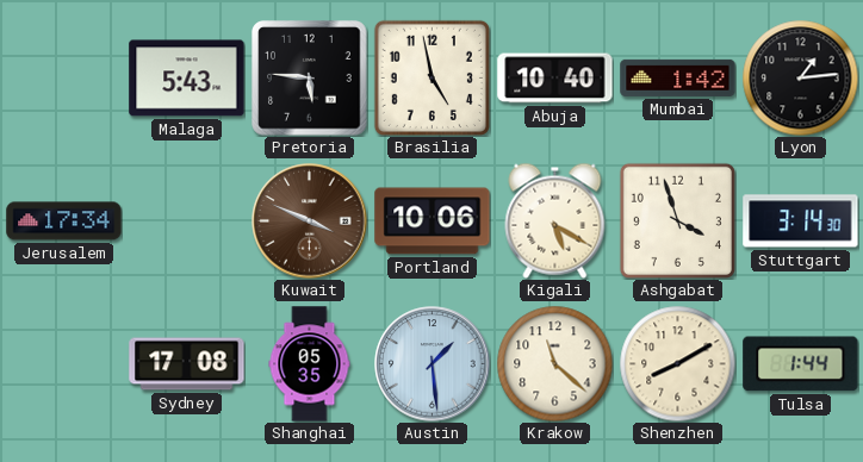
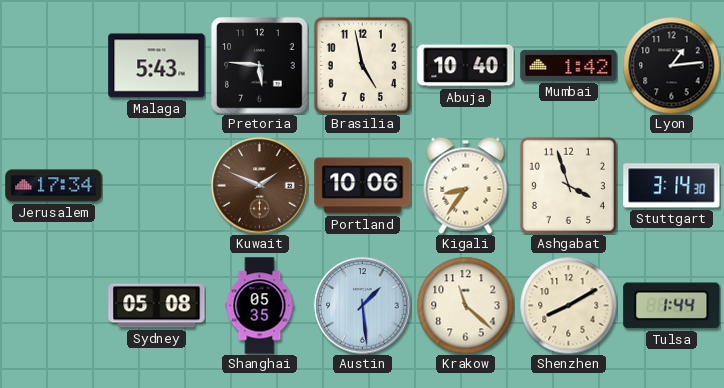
Kuwait: 3:49 -> 1:49
Kigali: 5:20 -> 8:36
Sydney: 17:08 -> 05:08
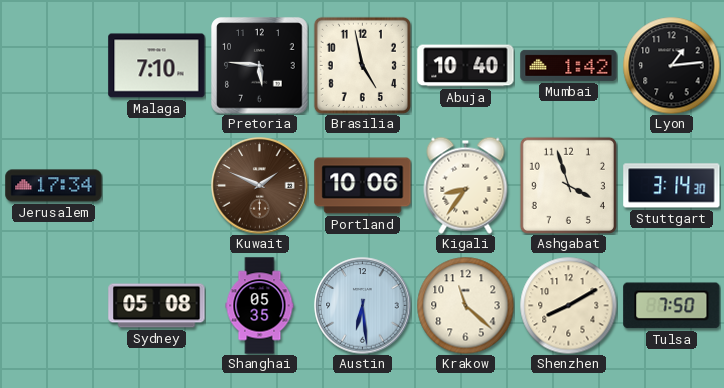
Malaga: 5:43 -> 7:10
Austin: 1:29 -> 6:29
Tulsa: 1:44 -> 7:50
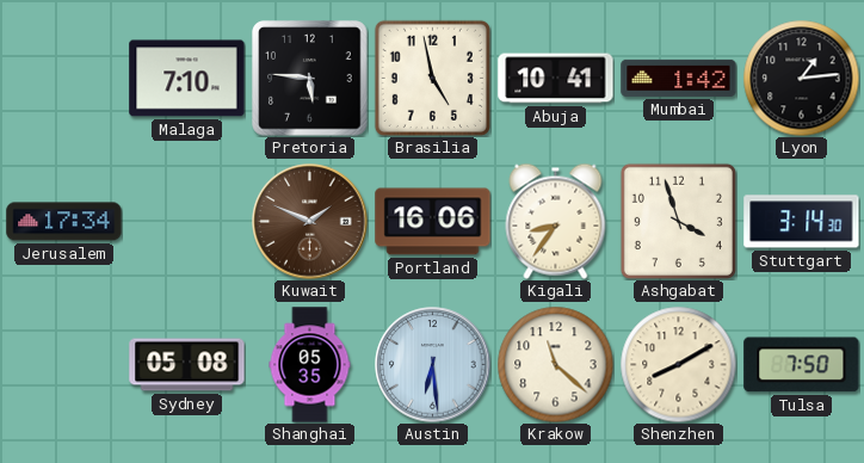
Abuja: 10:40 -> 10:41
Portland: 10:06 -> 16:06
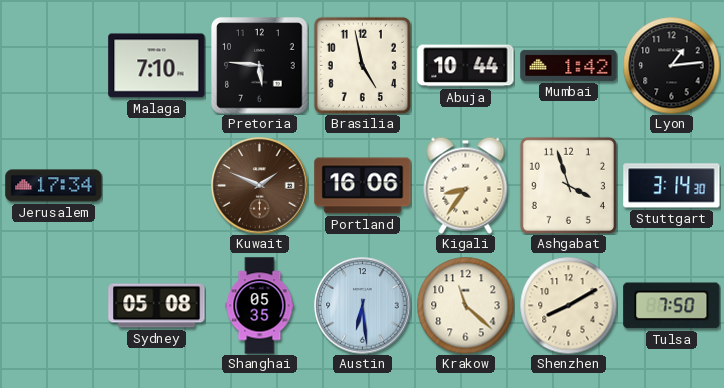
Abuja: 10:41 -> 10:44
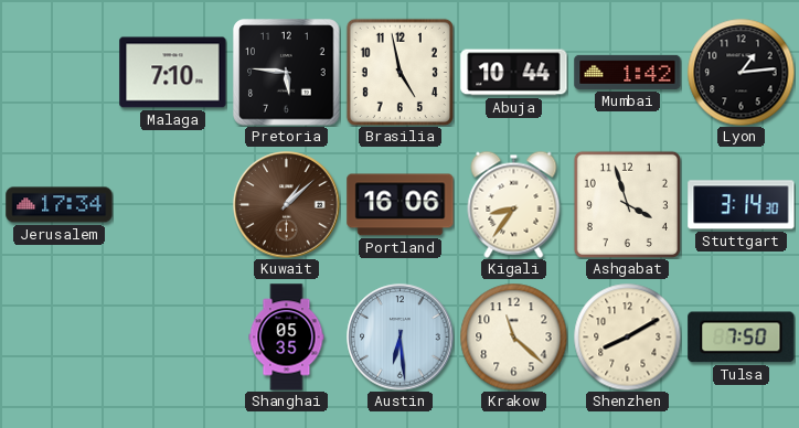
Kuwait: 1:49 -> 1:08
Sydney: 05:08 -> none
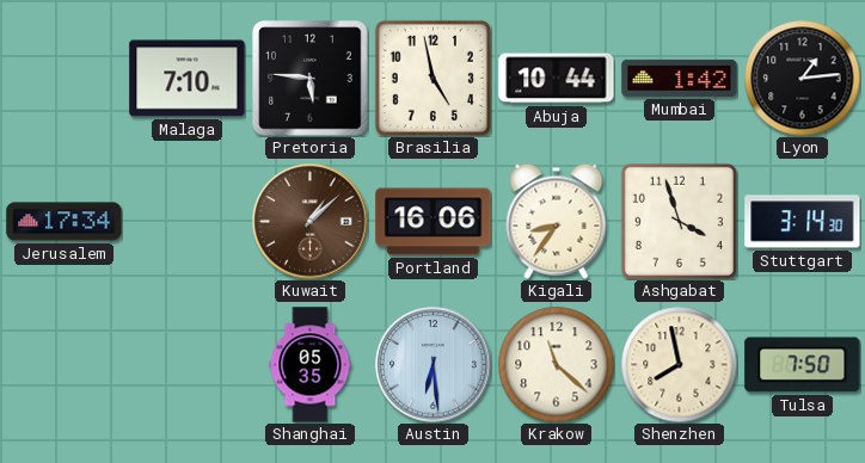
Shenzhen: 8:10 -> 7:58
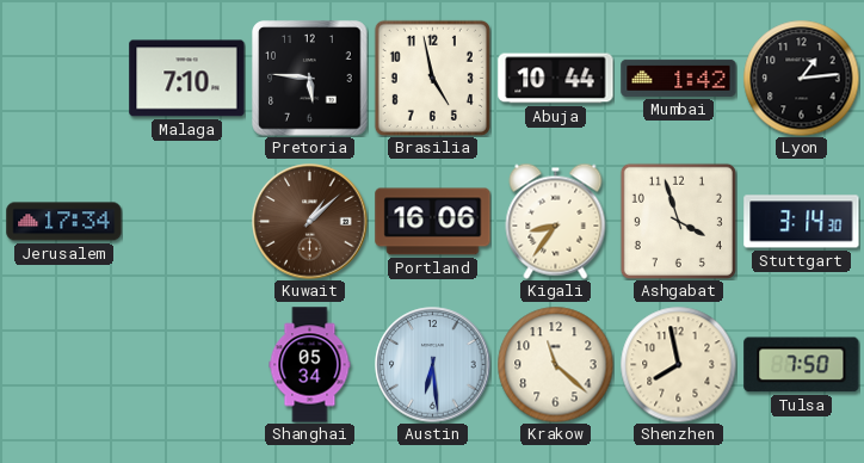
Shanghai: 05:35 -> 05:34
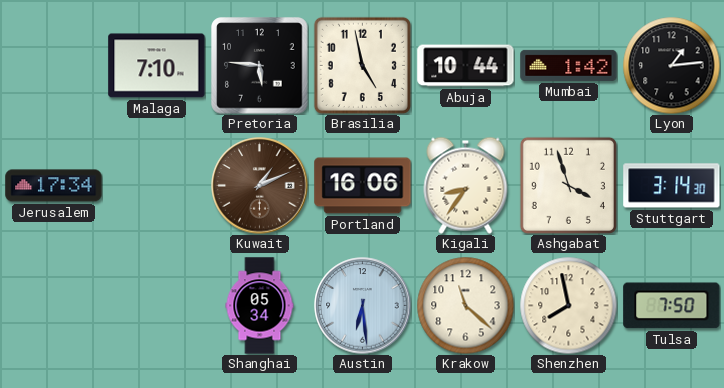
Kuwait: 1:08 -> 1:11
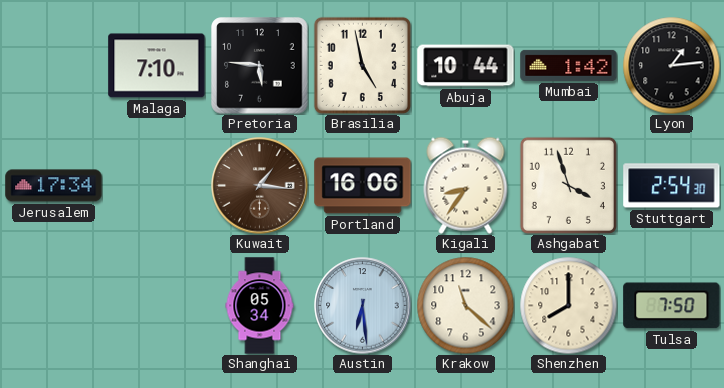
Kuwait: 1:11 -> 1:16
Stuttgart: 3:14 -> 2:54
Shenzhen: 7:58 -> 8:00
